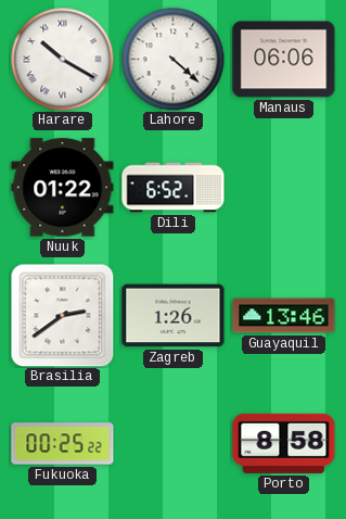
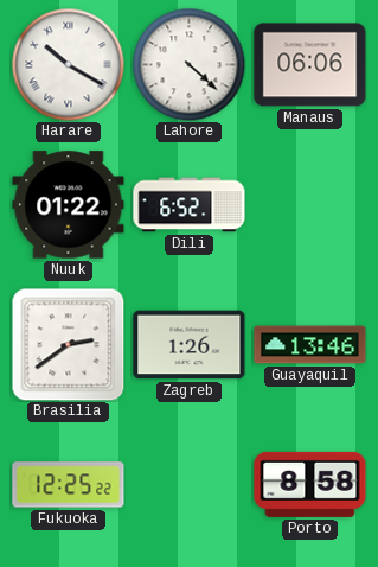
Fukuoka: 00:25 -> 12:25
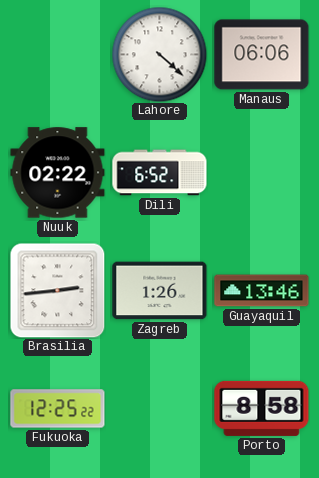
Harare: 10:20 -> none
Nuuk: 01:22 -> 02:22
Brasilia: 2:39 -> 2:44
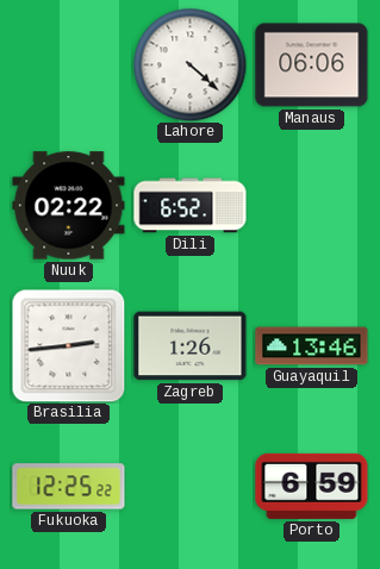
Porto: 8:58 -> 6:59
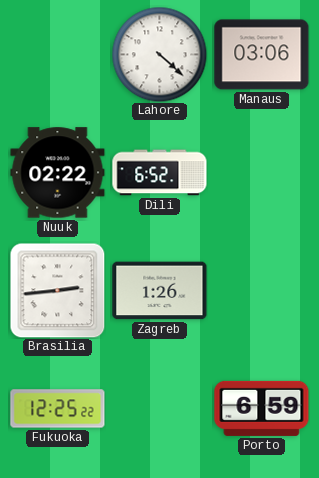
Manaus: 06:06 -> 03:06
Guayaquil: 13:46 -> none
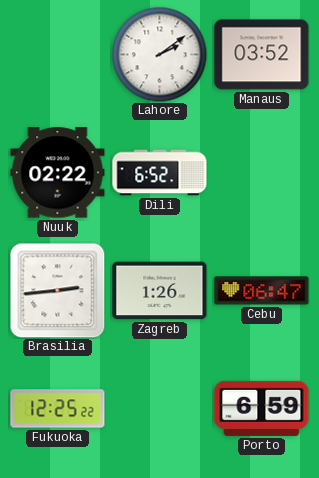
Lahore: 4:22 -> 2:09
Manaus: 03:06 -> 03:52
Cebu: none -> 06:47
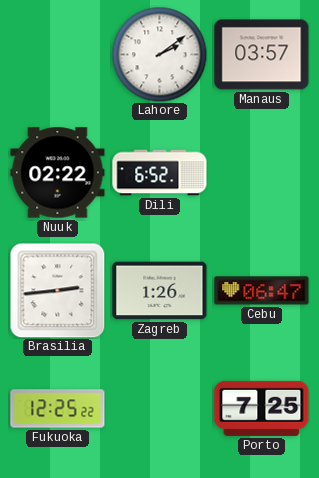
Manaus: 03:52 -> 03:57
Porto: 6:59 -> 7:25
